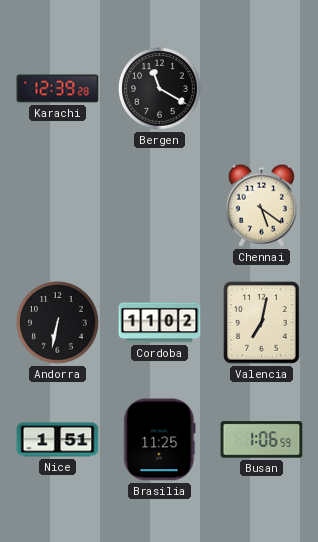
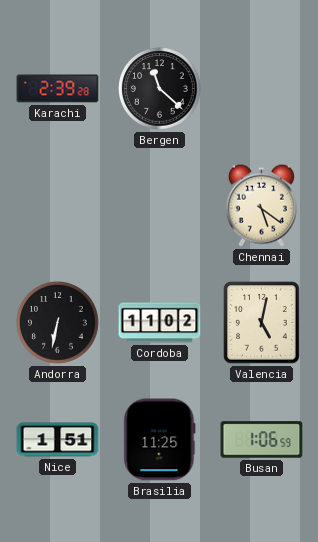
Karachi: 12:39 -> 2:39
Bergen: 11:20 -> 11:22
Valencia: 7:02 -> 5:02
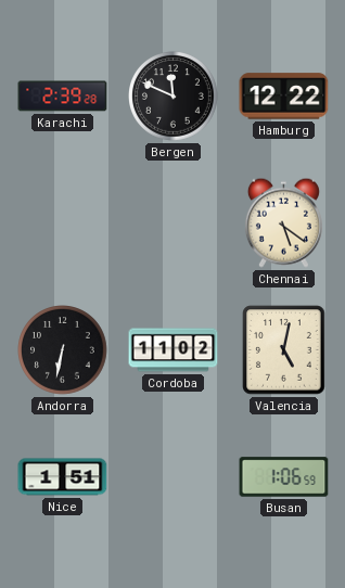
Bergen: 11:22 -> 11:49
Hamburg: none -> 12:22
Brasilia: 11:25 -> none
